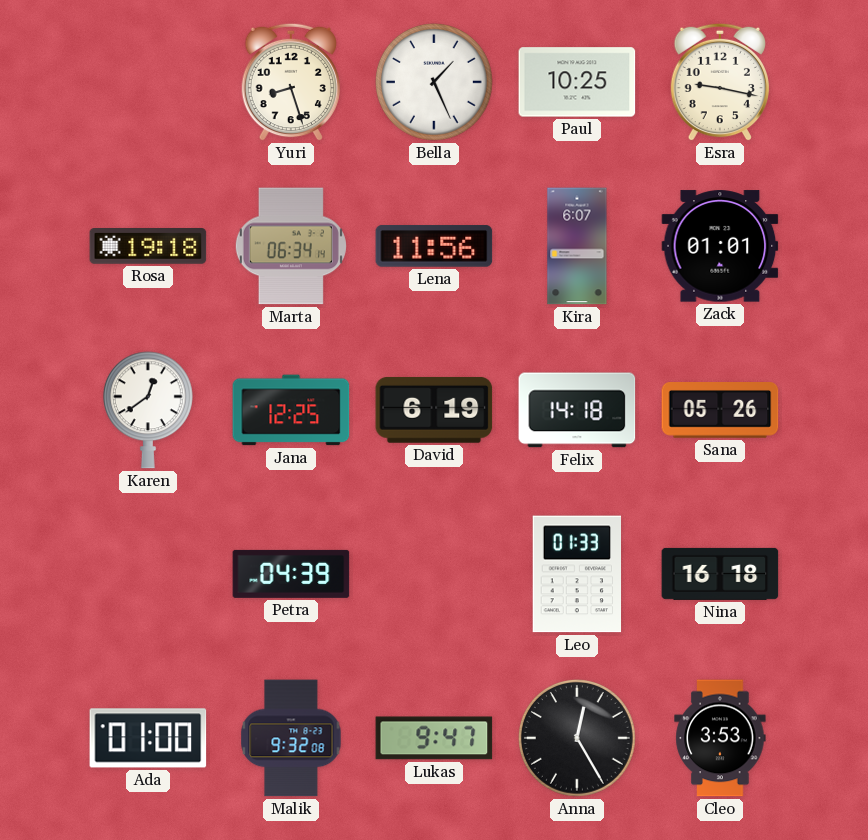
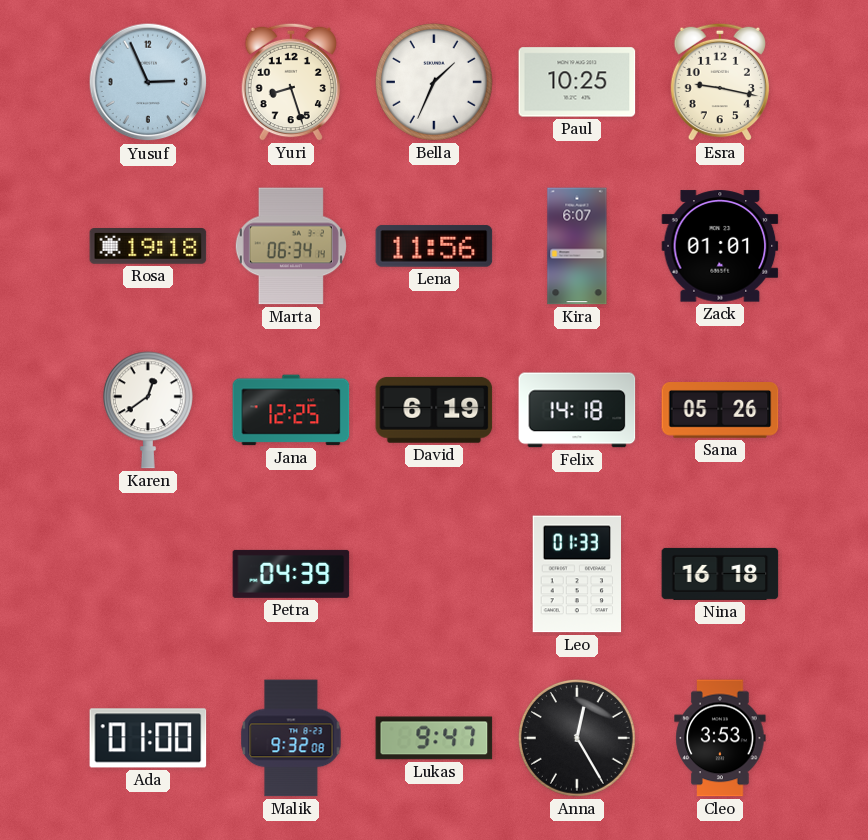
Yusuf: none -> 2:56
Bella: 1:26 -> 1:34
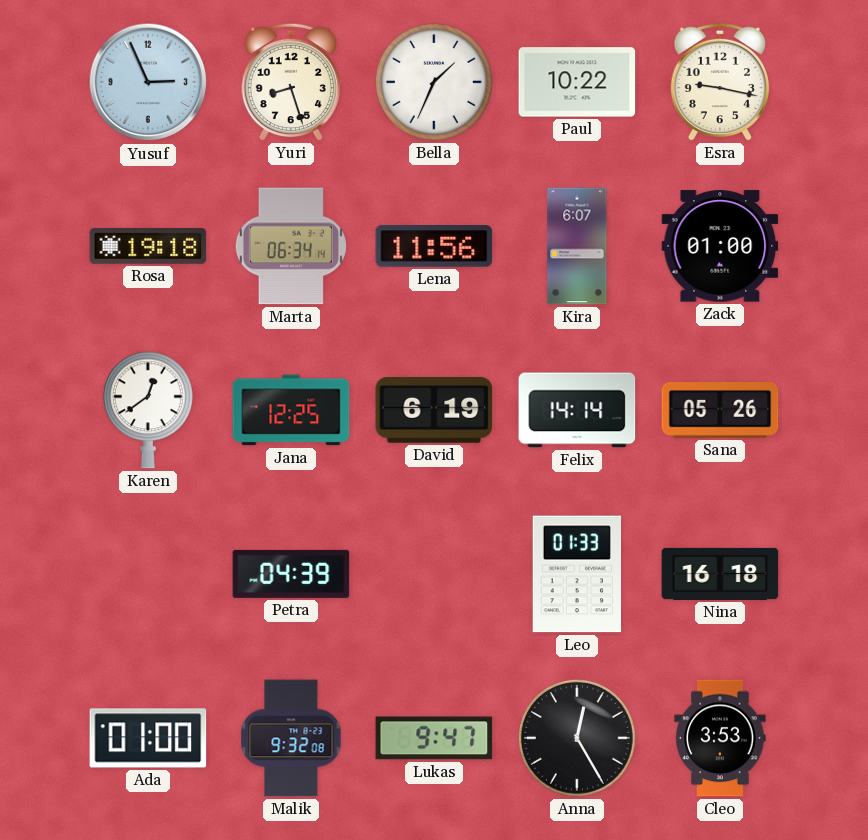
Paul: 10:25 -> 10:22
Zack: 01:01 -> 01:00
Felix: 14:18 -> 14:14
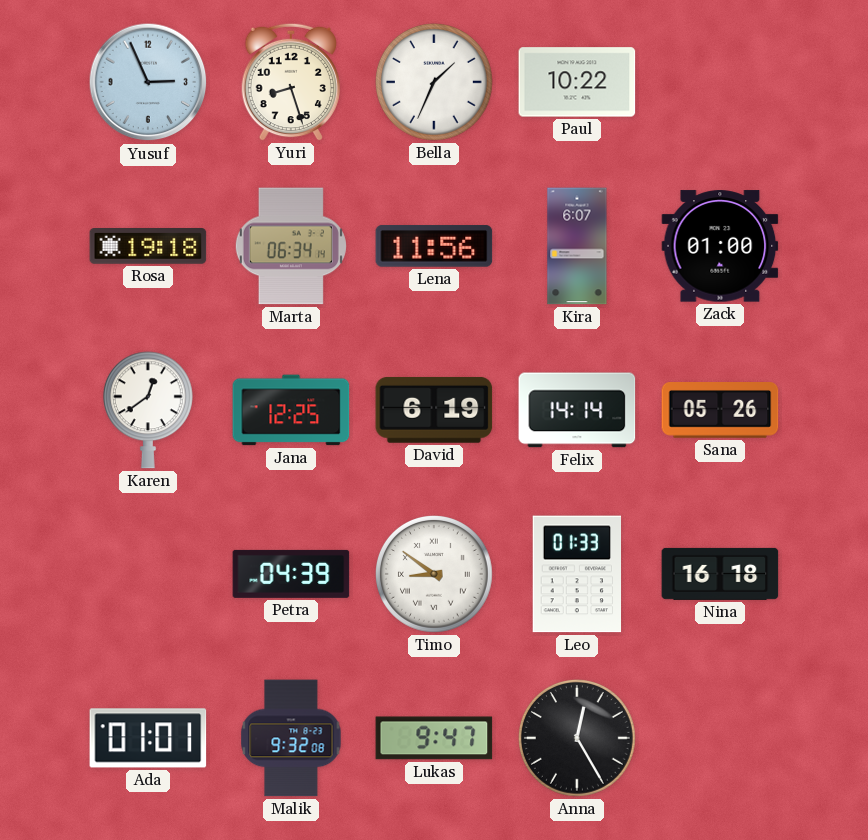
Esra: 9:17 -> none
Timo: none -> 8:51
Ada: 01:00 -> 01:01
Cleo: 3:53 -> none
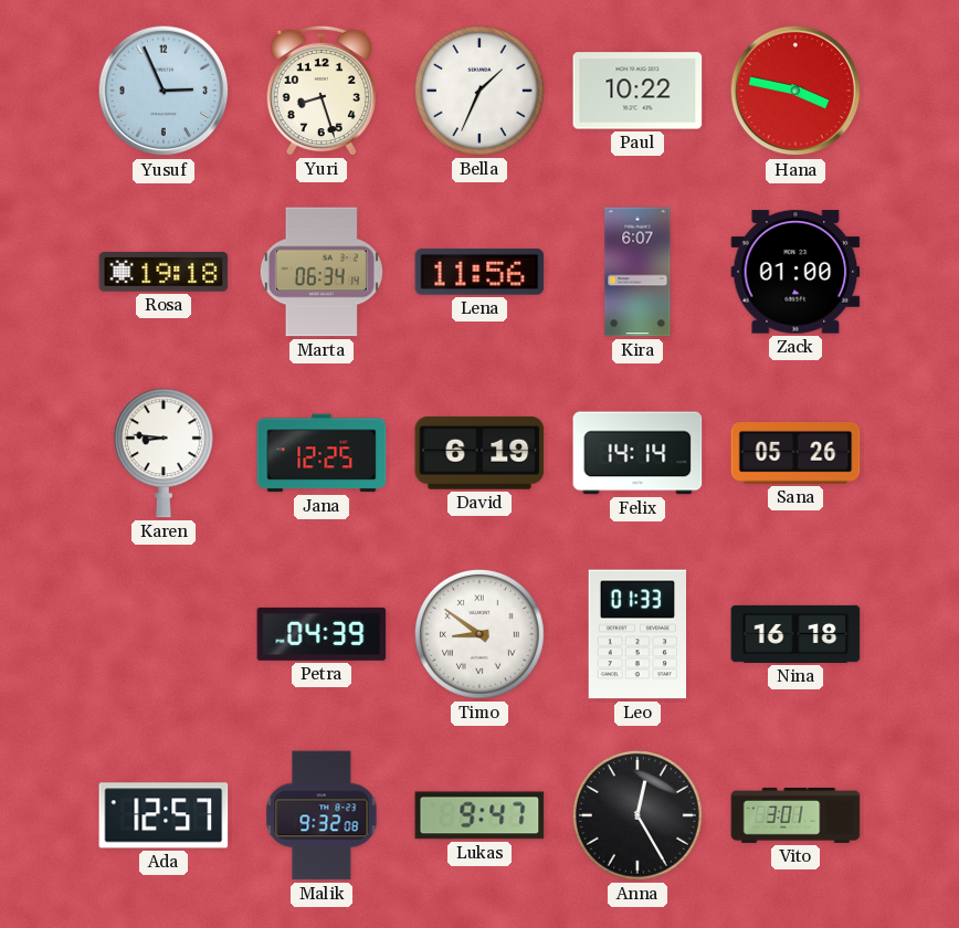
Hana: none -> 3:47
Karen: 12:39 -> 8:46
Ada: 01:01 -> 12:57
Vito: none -> 3:01
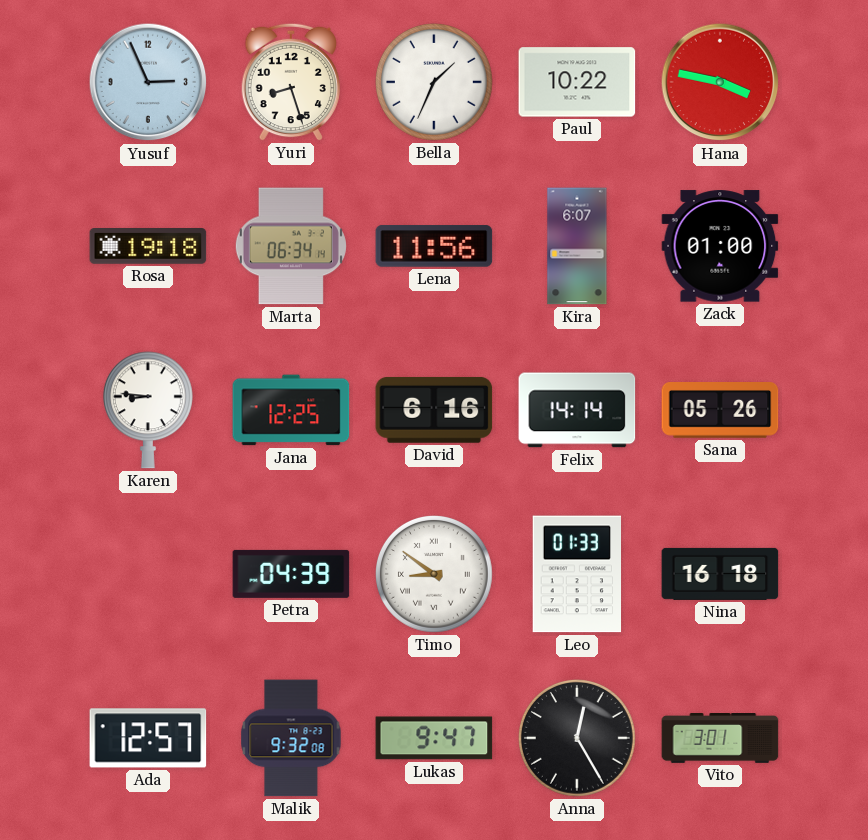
David: 6:19 -> 6:16
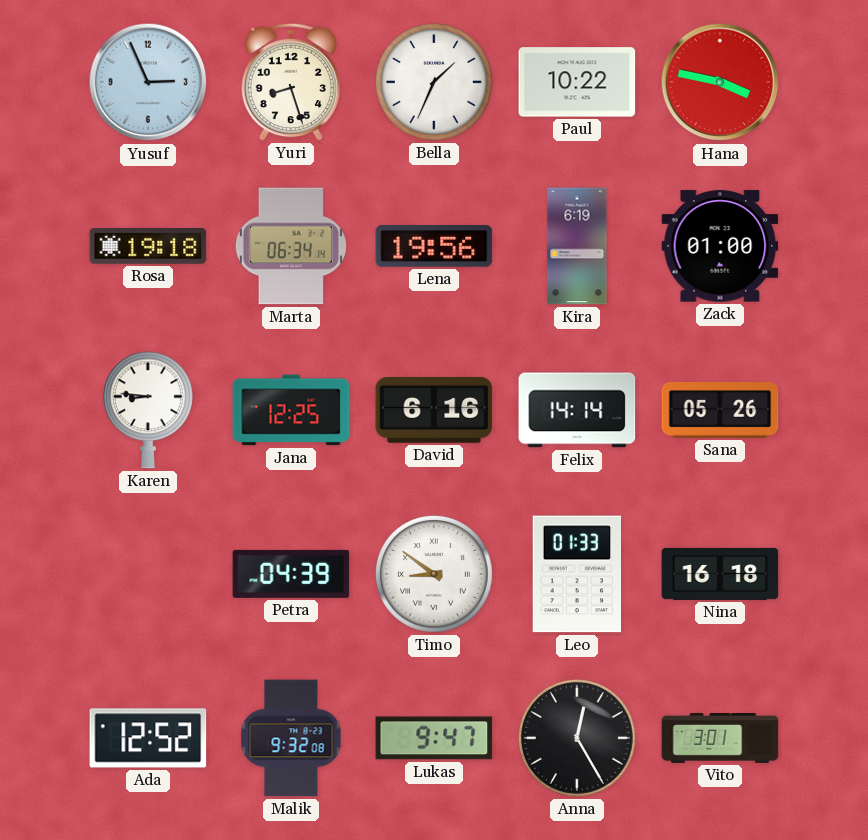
Lena: 11:56 -> 19:56
Kira: 6:07 -> 6:19
Ada: 12:57 -> 12:52
